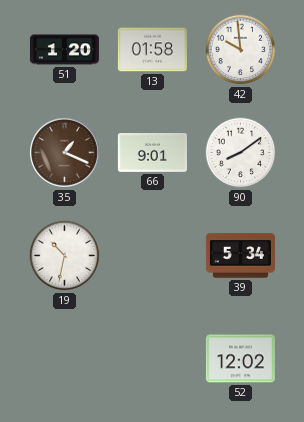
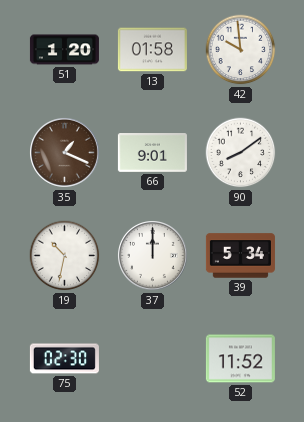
37: none -> 12:00
75: none -> 02:30
52: 12:02 -> 11:52
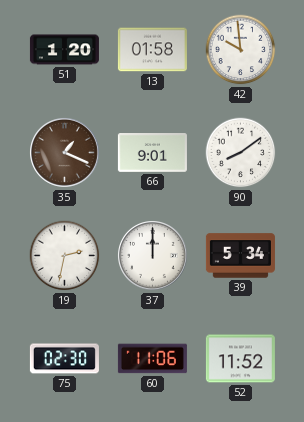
19: 10:32 -> 2:32
60: none -> 11:06
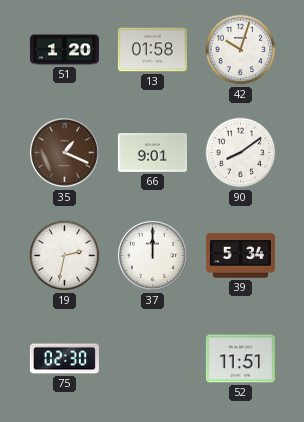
42: 9:59 -> 10:03
60: 11:06 -> none
52: 11:52 -> 11:51
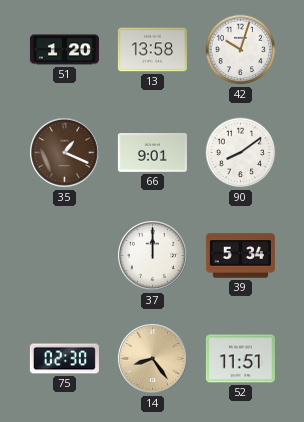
13: 01:58 -> 13:58
19: 2:32 -> none
14: none -> 8:24
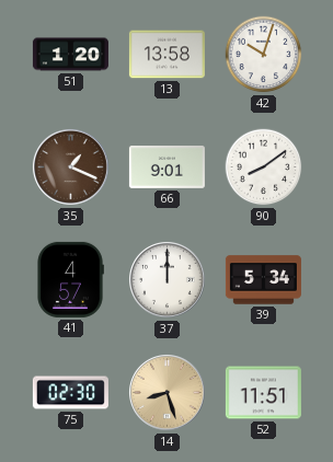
41: none -> 4:57
14: 8:24 -> 8:27
